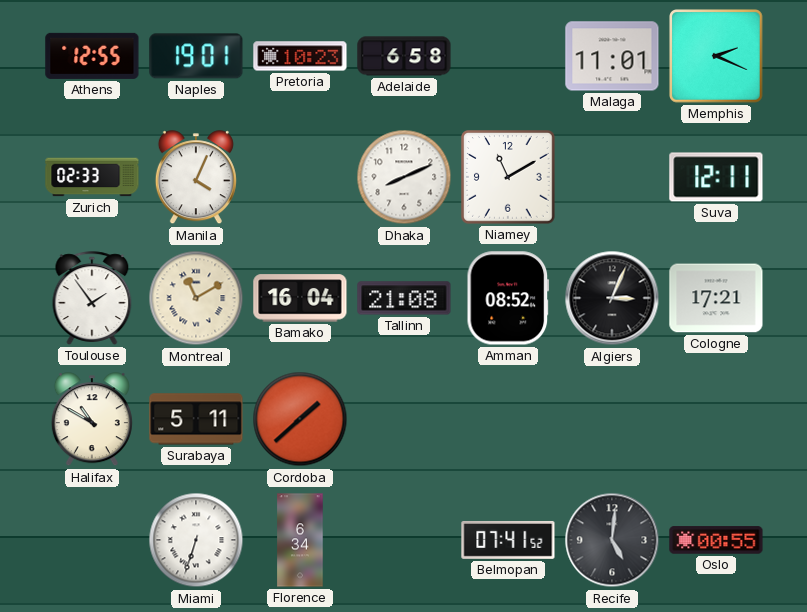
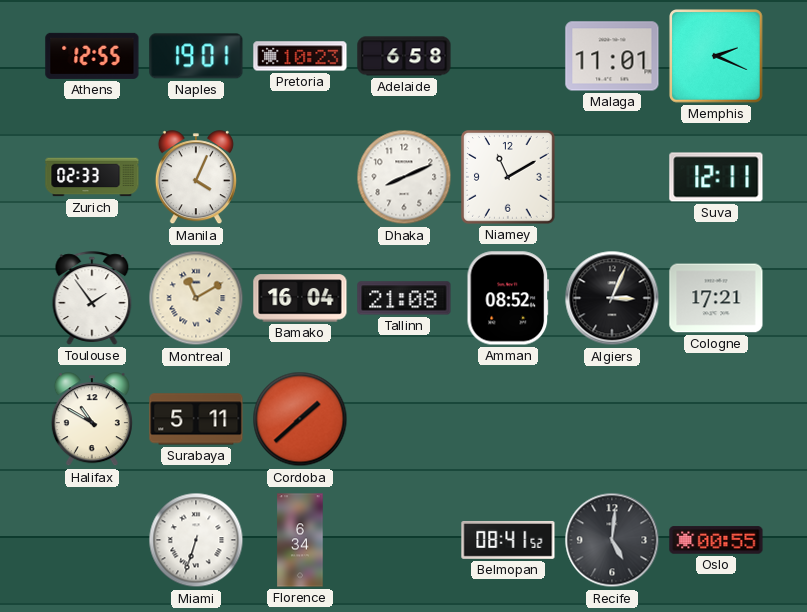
Belmopan: 07:41 -> 08:41
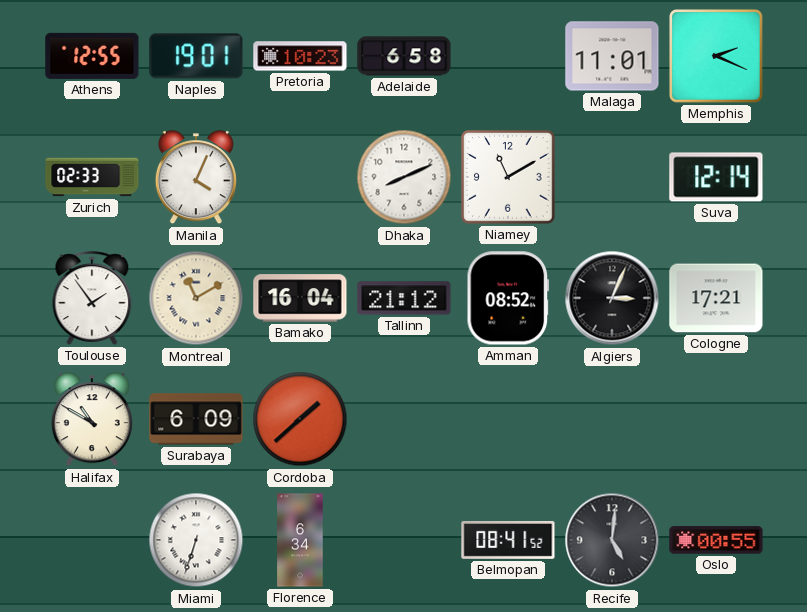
Suva: 12:11 -> 12:14
Tallinn: 21:08 -> 21:12
Surabaya: 5:11 -> 6:09
